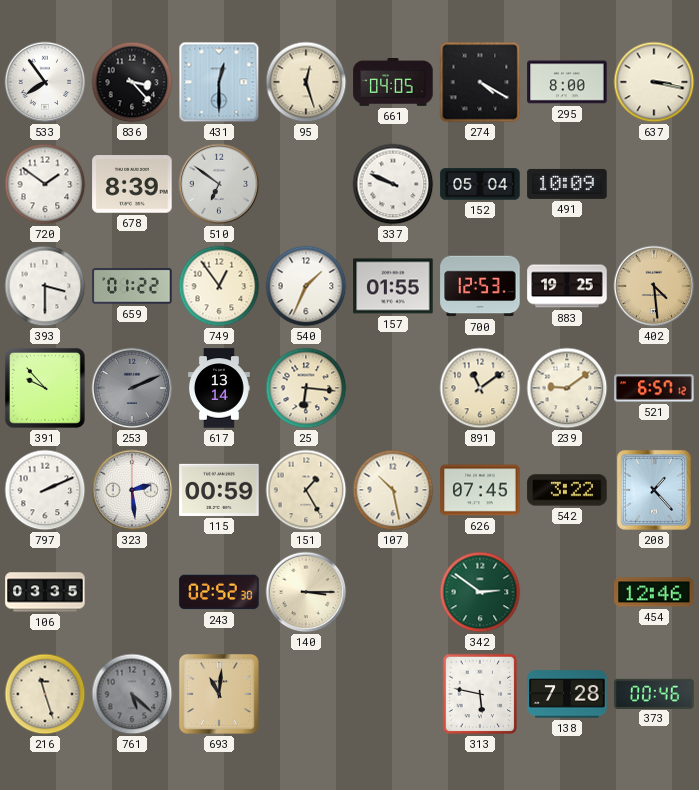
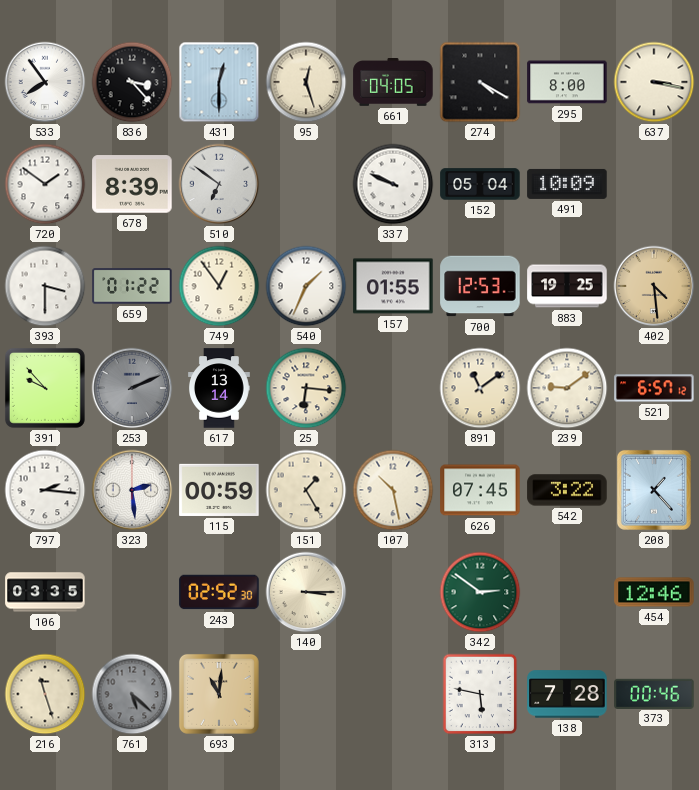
797: 2:11 -> 2:16
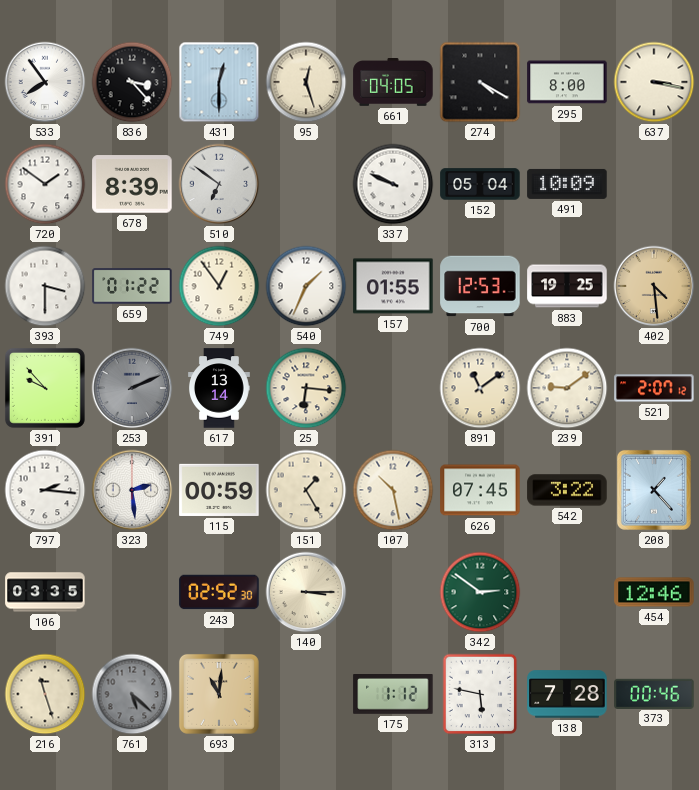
521: 6:57 -> 2:07
175: none -> 1:12
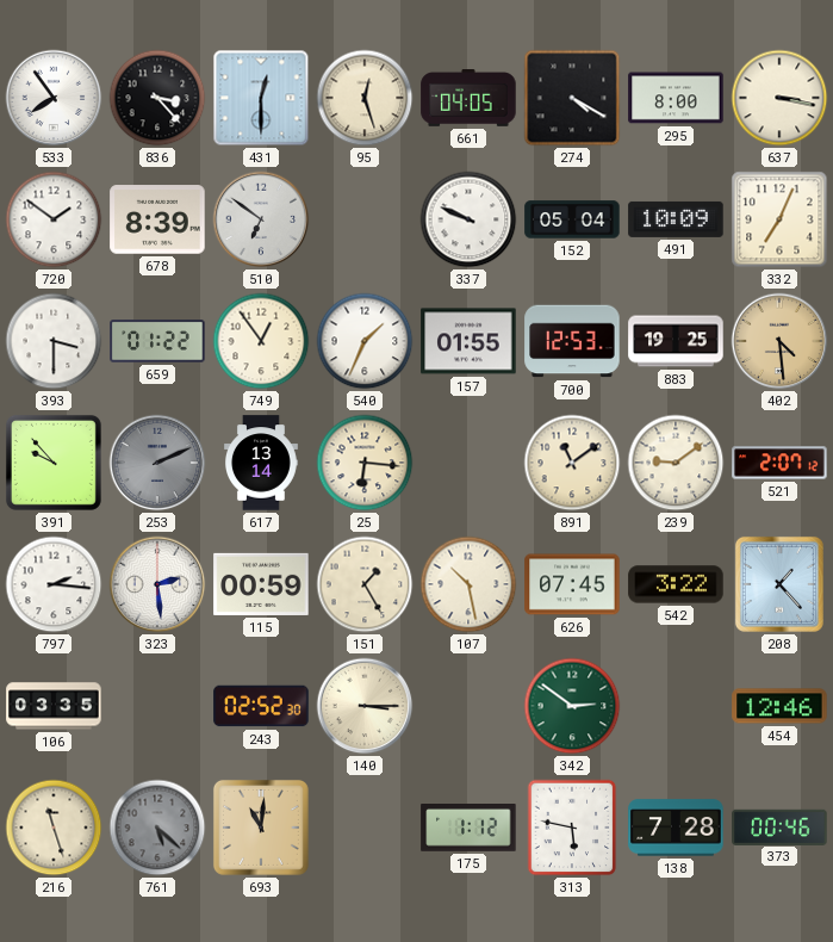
332: none -> 7:04
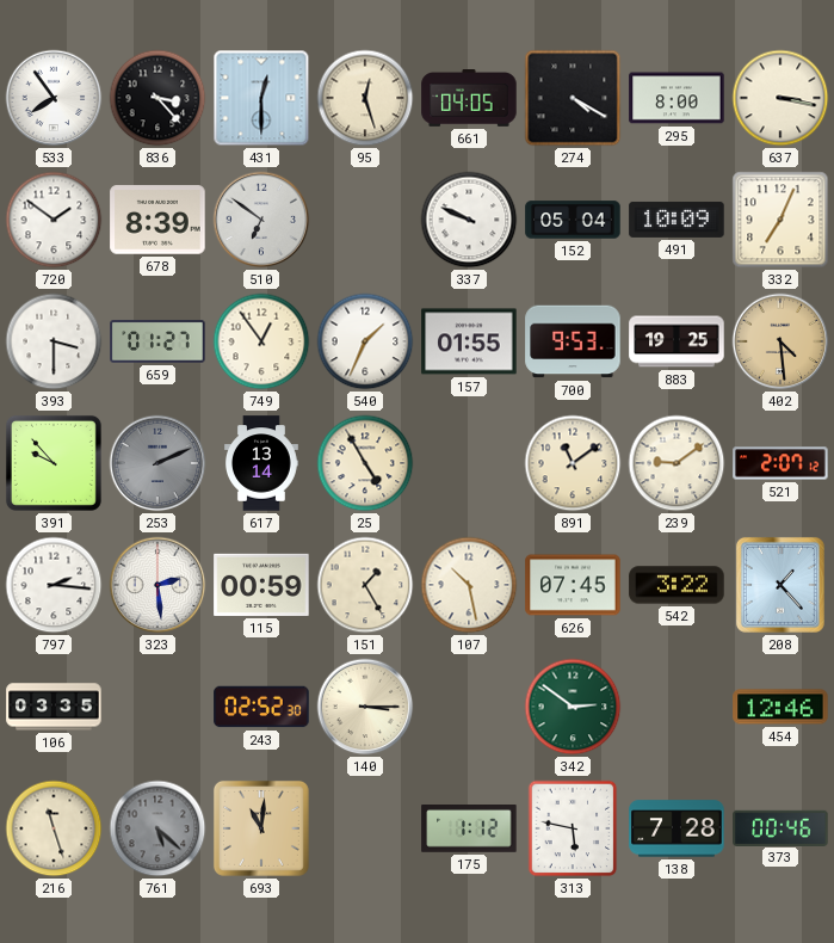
659: 01:22 -> 01:27
700: 12:53 -> 9:53
25: 6:16 -> 4:55
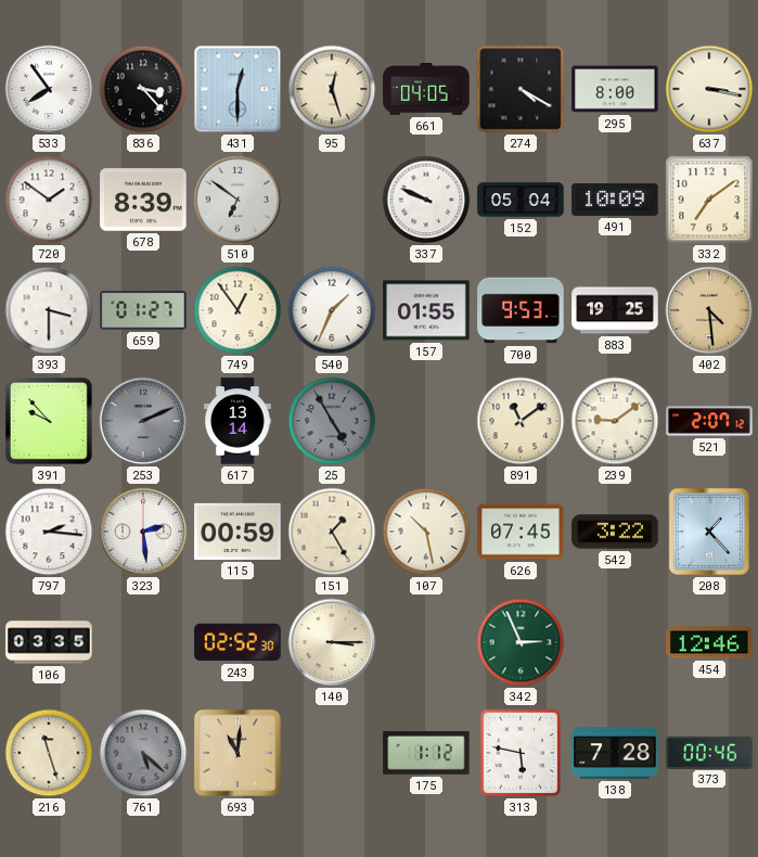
332: 7:04 -> 7:09
25 dial: cream -> grey
342: 2:51 -> 2:56
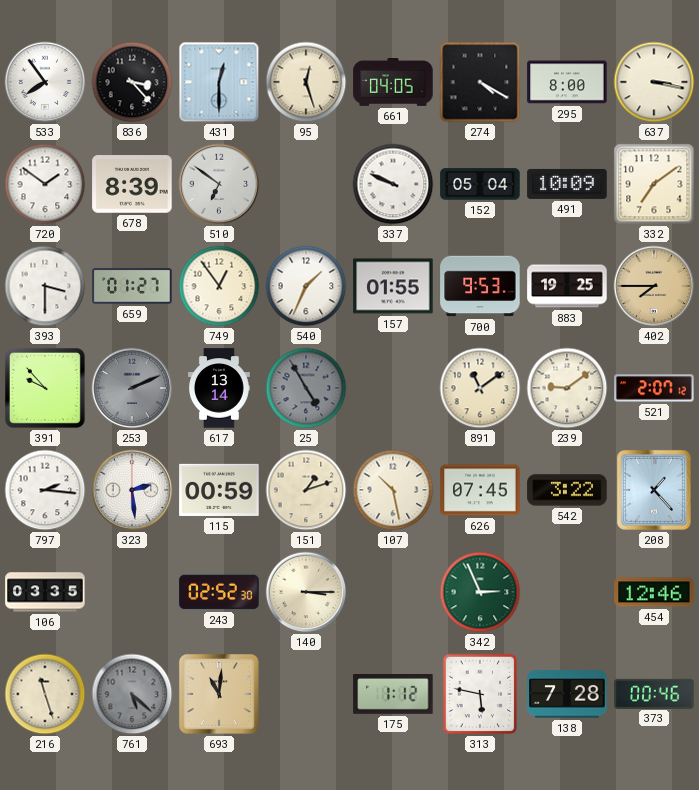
402: 4:29 -> 7:45
151: 1:25 -> 1:12
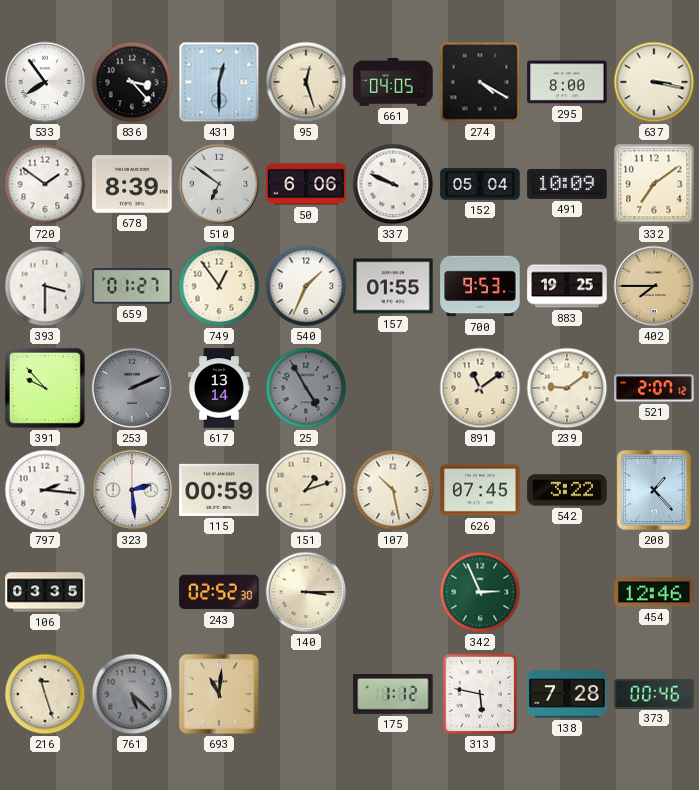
50: none -> 6:06
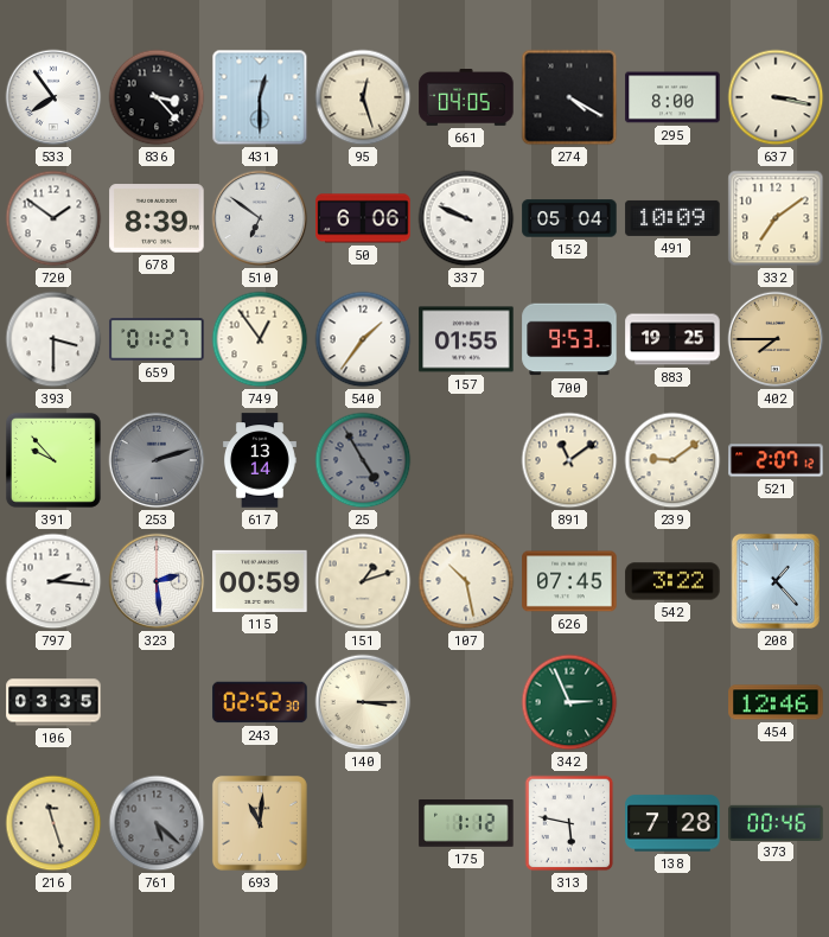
540: 1:34 -> 1:36
253: 2:11 -> 2:12
